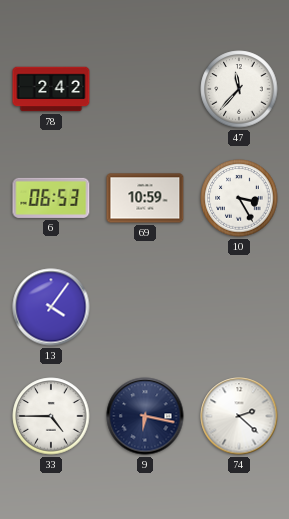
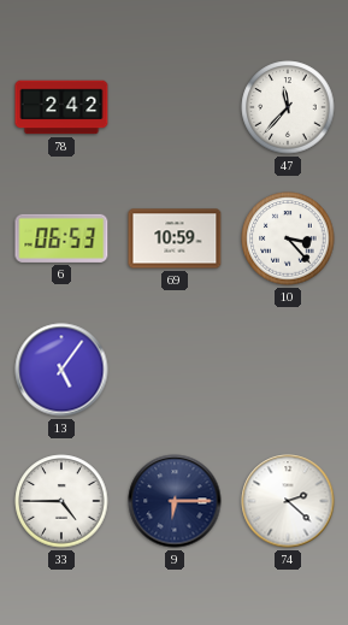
10: 3:25 -> 3:23
13: 4:06 -> 5:06
9: 6:17 -> 6:15
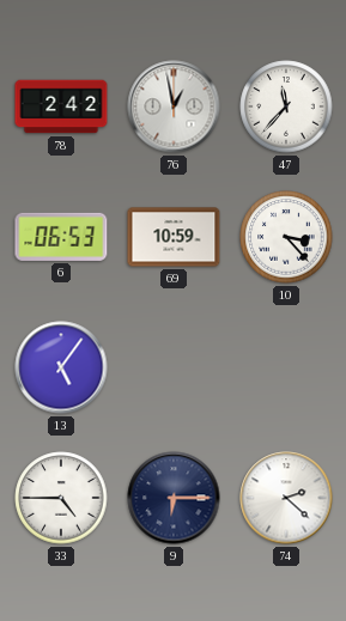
76: none -> 12:58
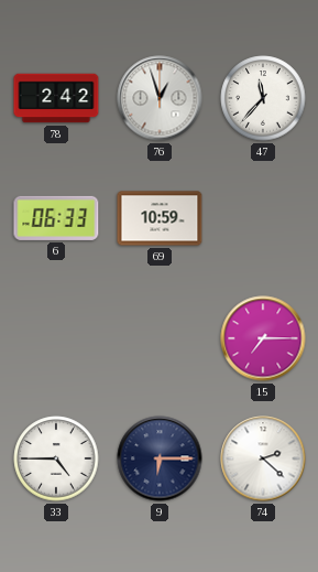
76: 12:58 -> 12:57
6: 06:53 -> 06:33
10: 3:23 -> none
13: 5:06 -> none
15: none -> 7:15
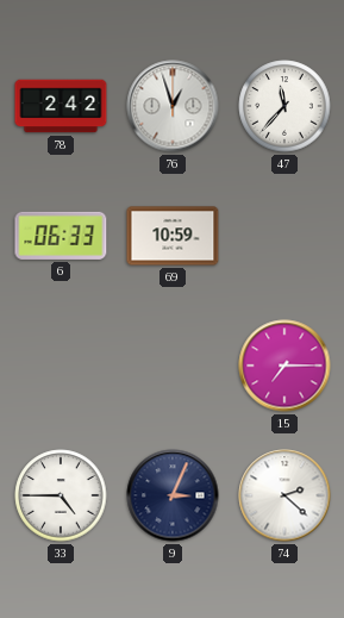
9: 6:15 -> 3:04
